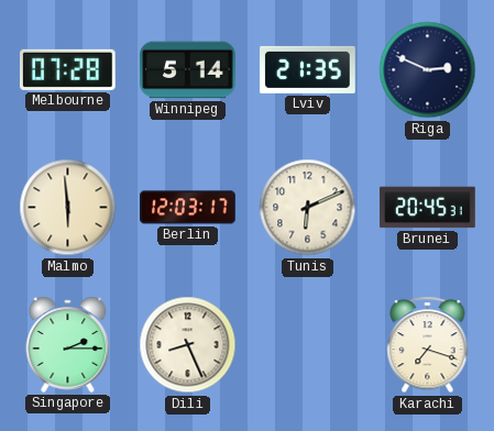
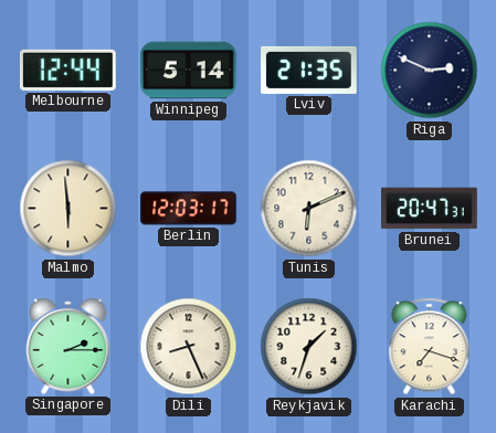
Melbourne: 07:28 -> 12:44
Brunei: 20:45 -> 20:47
Reykjavik: none -> 1:33
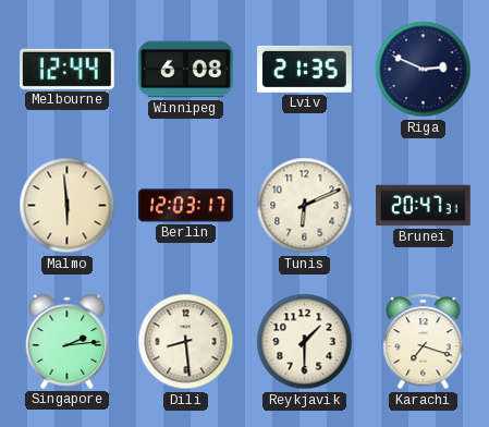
Winnipeg: 5:14 -> 6:08
Singapore: 2:15 -> 2:14
Dili: 8:26 -> 8:29
Reykjavik: 1:33 -> 1:30
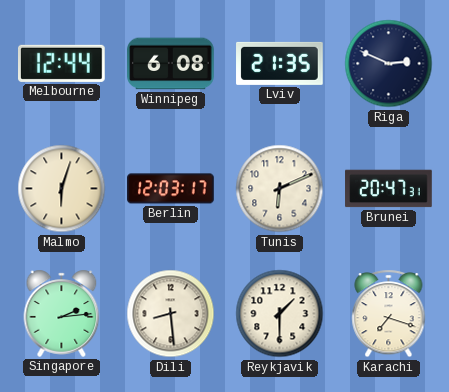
Malmo: 5:59 -> 6:03
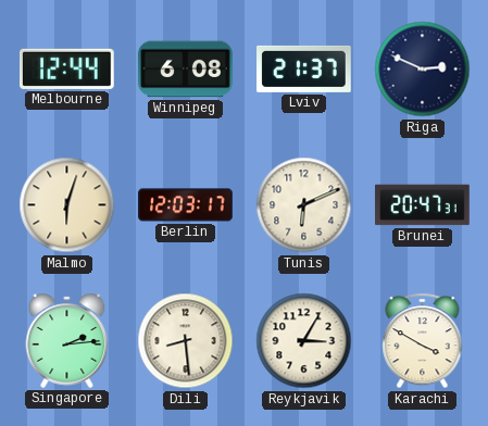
Lviv: 21:35 -> 21:37
Reykjavik: 1:30 -> 3:05
Karachi: 7:18 -> 3:50
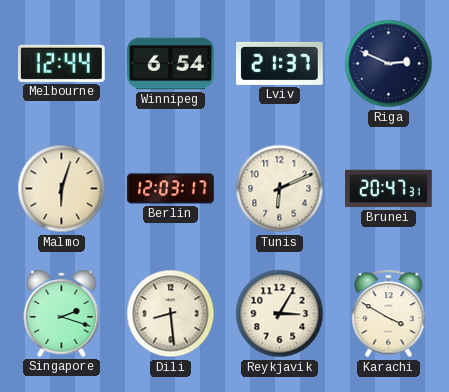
Winnipeg: 6:08 -> 6:54
Singapore: 2:14 -> 2:18
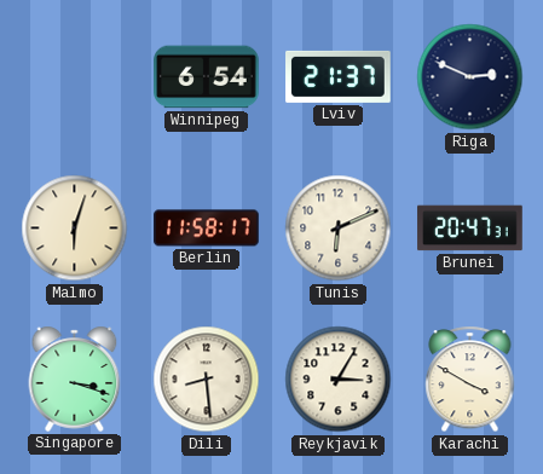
Melbourne: 12:44 -> none
Berlin: 12:03 -> 11:58
Singapore: 2:18 -> 3:18
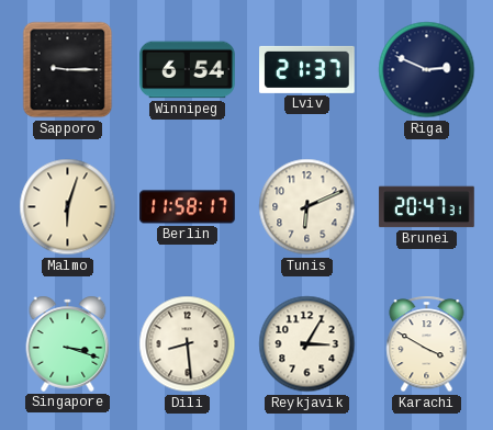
Sapporo: none -> 9:15
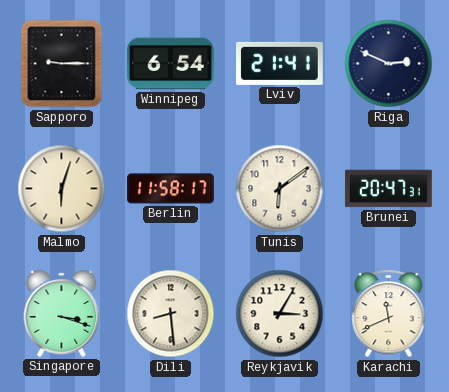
Lviv: 21:37 -> 21:41
Tunis: 6:11 -> 6:09
Karachi: 3:50 -> 11:41
